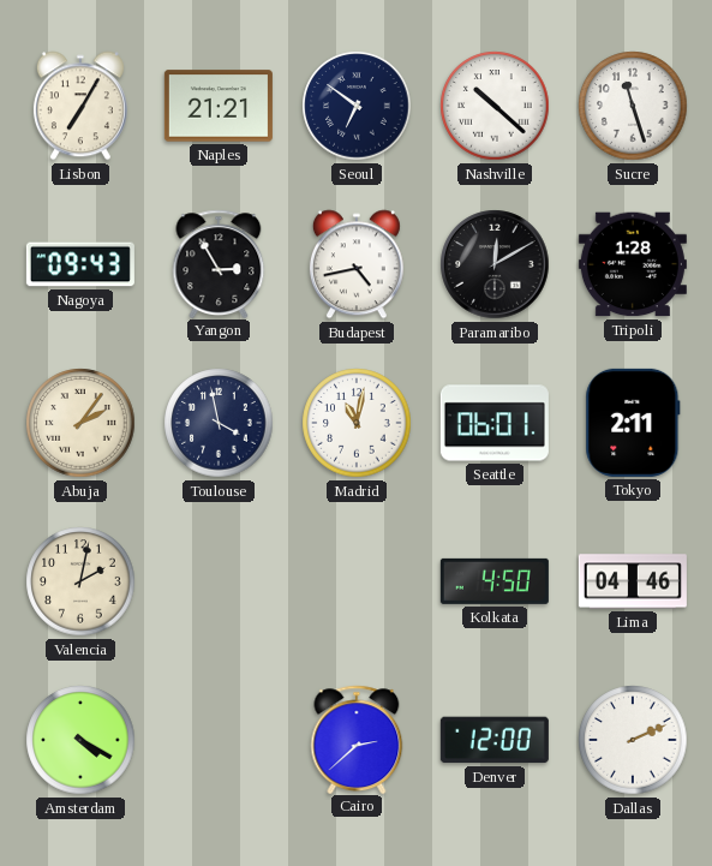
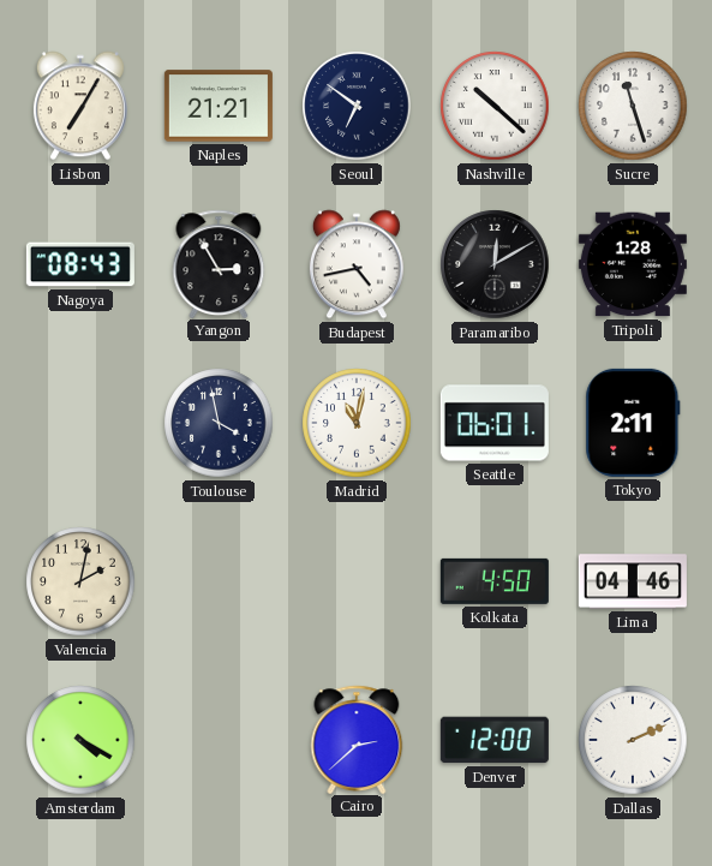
Nagoya: 09:43 -> 08:43
Abuja: 2:06 -> none
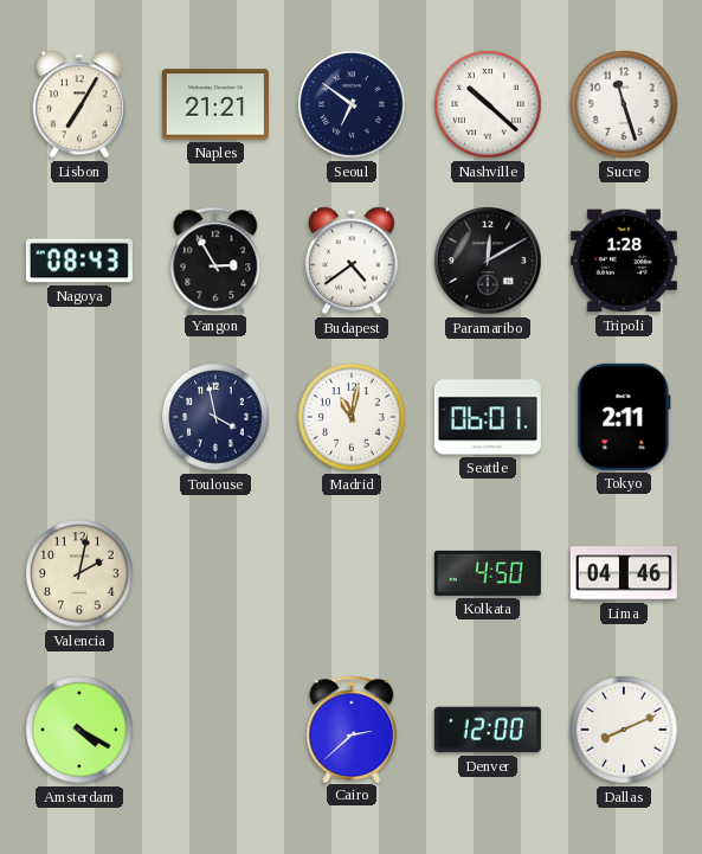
Budapest: 4:43 -> 4:39
Dallas: 2:11 -> 8:11
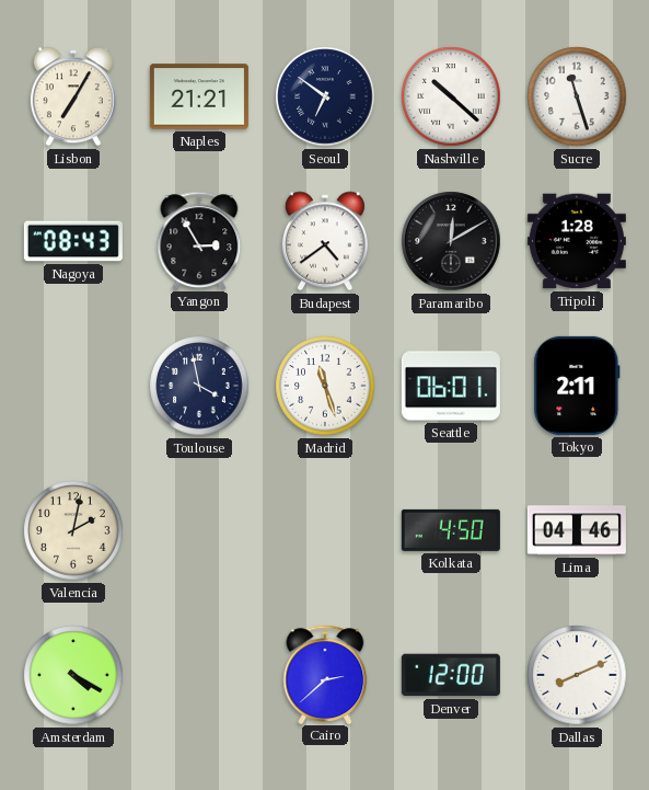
Madrid: 11:02 -> 11:27
